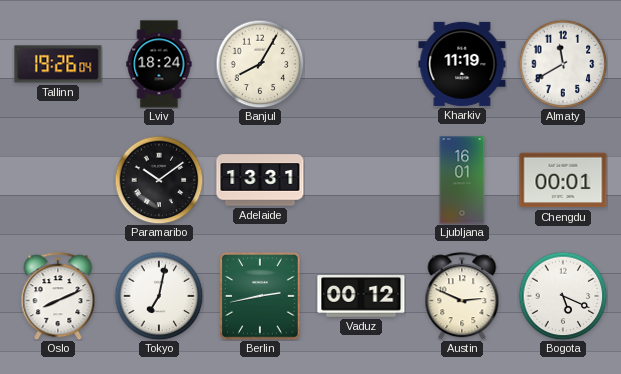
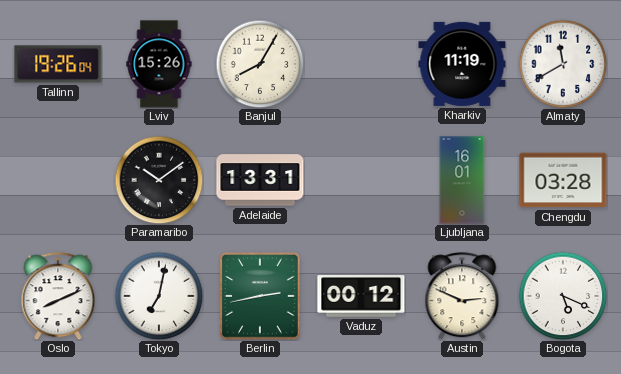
Lviv: 18:24 -> 15:26
Chengdu: 00:01 -> 03:28
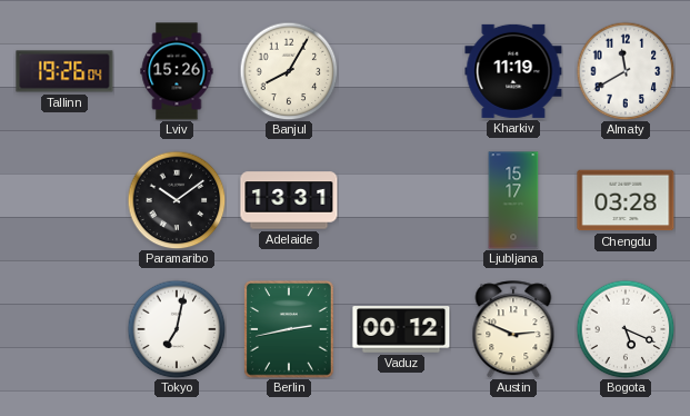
Ljubljana: 16:01 -> 15:17
Oslo: 8:11 -> none
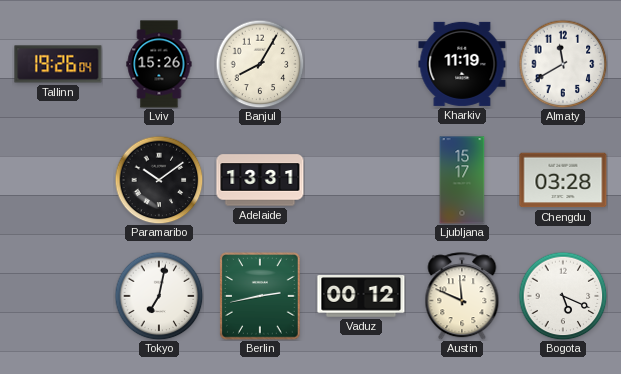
Austin: 2:49 -> 11:49
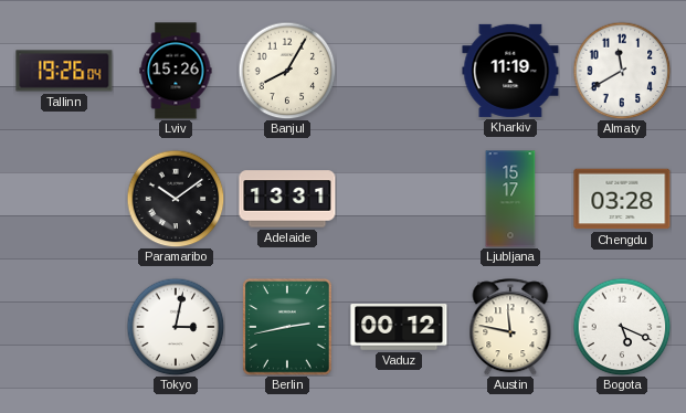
Tokyo: 7:02 -> 3:02
Austin: 11:49 -> 11:47
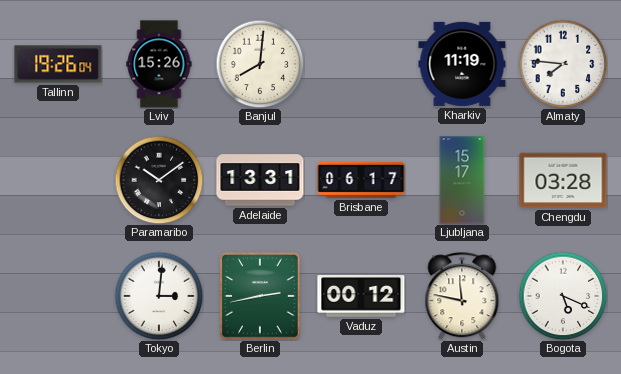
Banjul: 8:05 -> 8:01
Almaty: 11:40 -> 7:46
Brisbane: none -> 06:17
Tokyo: 3:02 -> 3:01
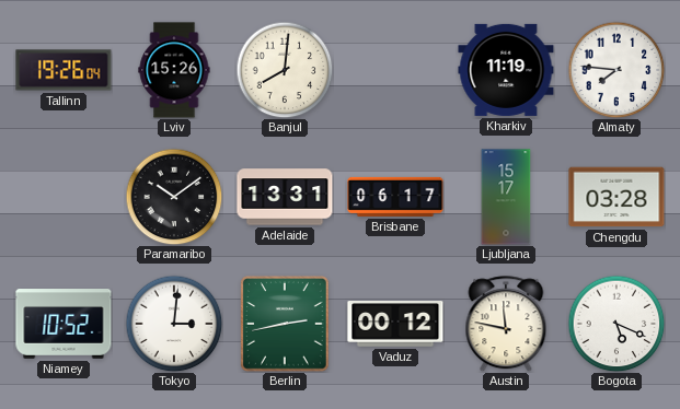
Niamey: none -> 10:52
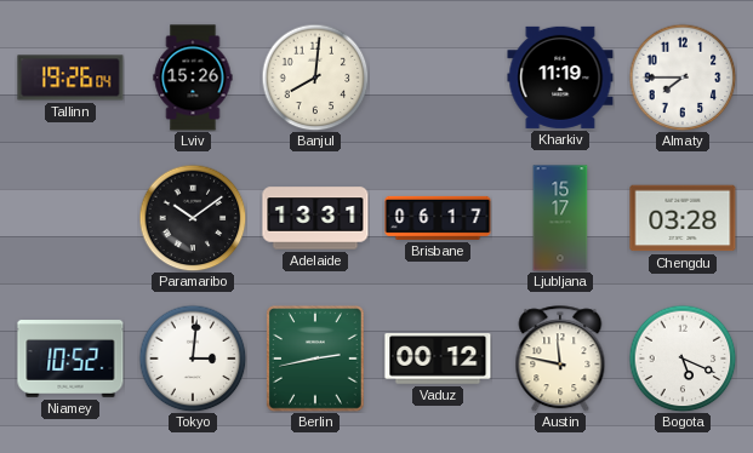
Almaty: 7:46 -> 7:45
